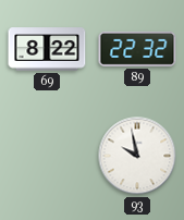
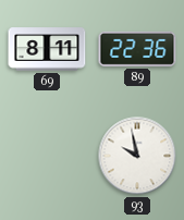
69: 8:22 -> 8:11
89: 22:32 -> 22:36
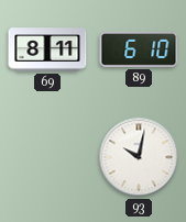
89: 22:36 -> 6:10
93: 9:58 -> 10:02
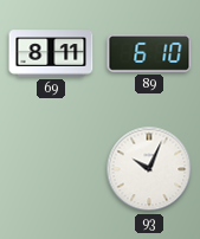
93: 10:02 -> 10:04
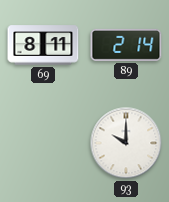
89: 6:10 -> 2:14
93: 10:04 -> 10:00
